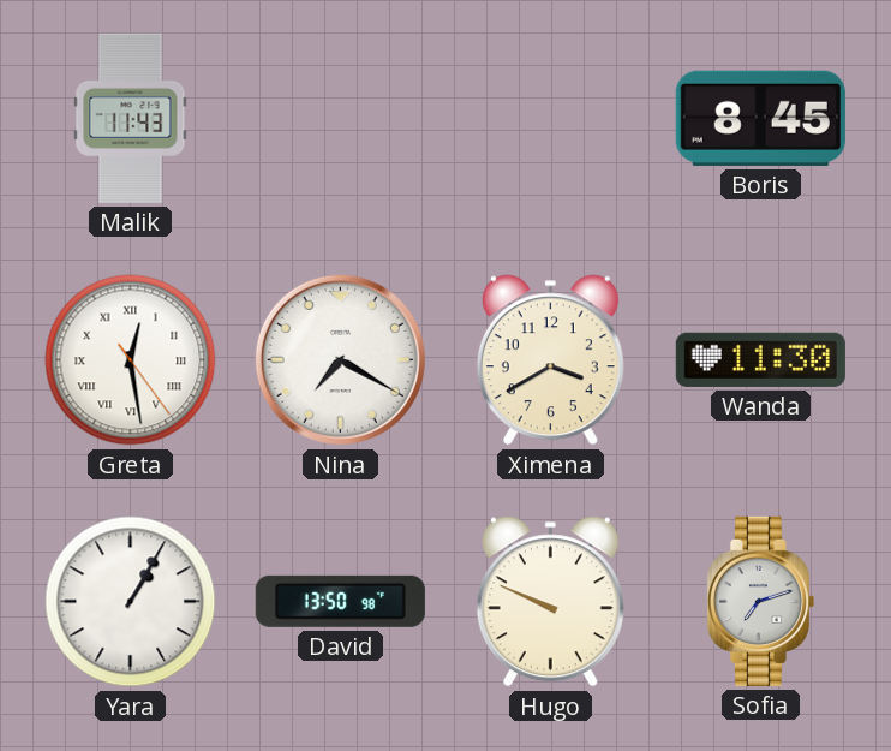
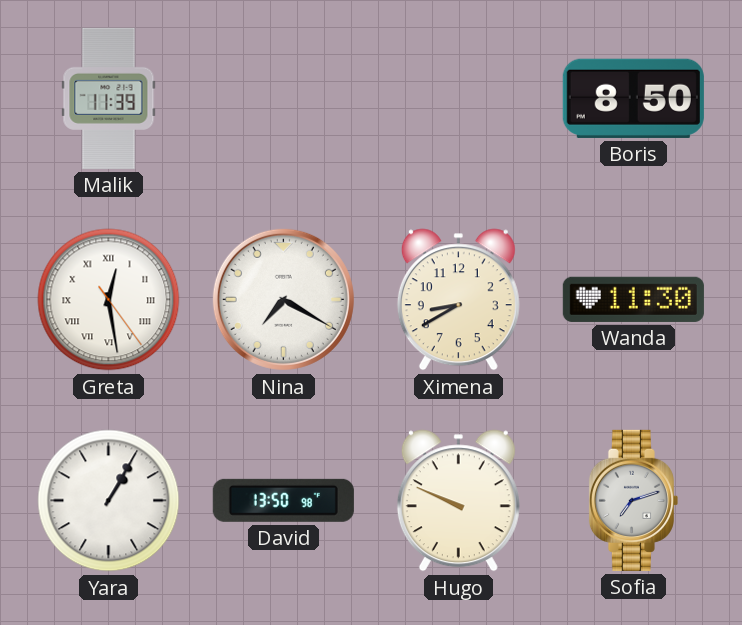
Malik: 11:43 -> 11:39
Boris: 8:45 -> 8:50
Ximena: 3:40 -> 8:40
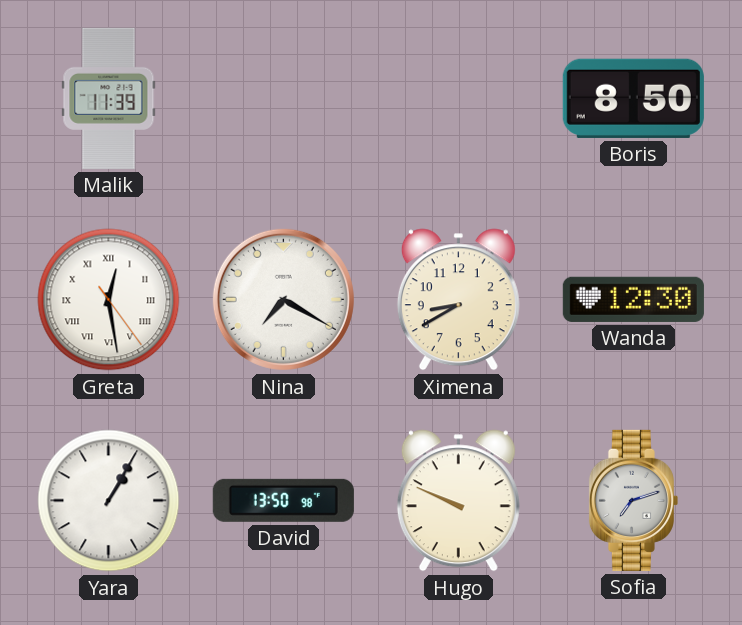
Wanda: 11:30 -> 12:30
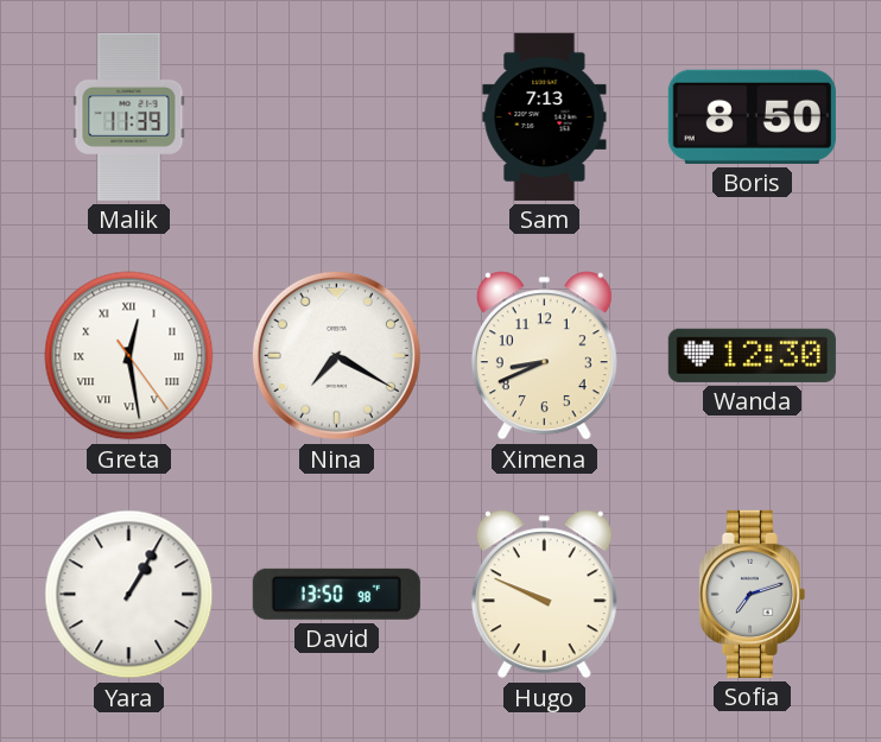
Sam: none -> 7:13
Ximena: 8:40 -> 8:41
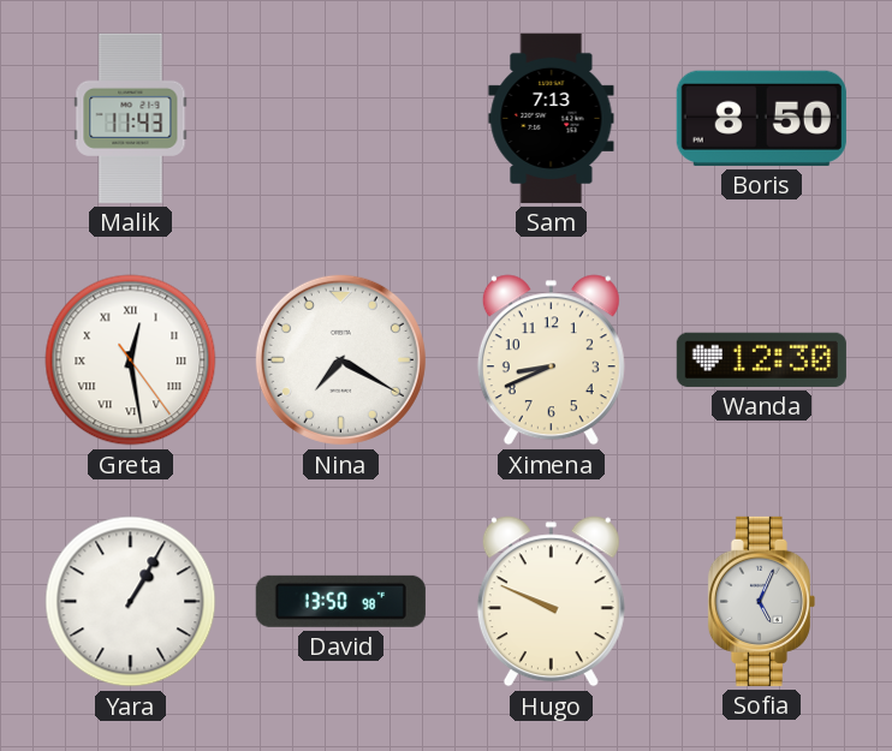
Malik: 11:39 -> 11:43
Sofia: 7:12 -> 5:04
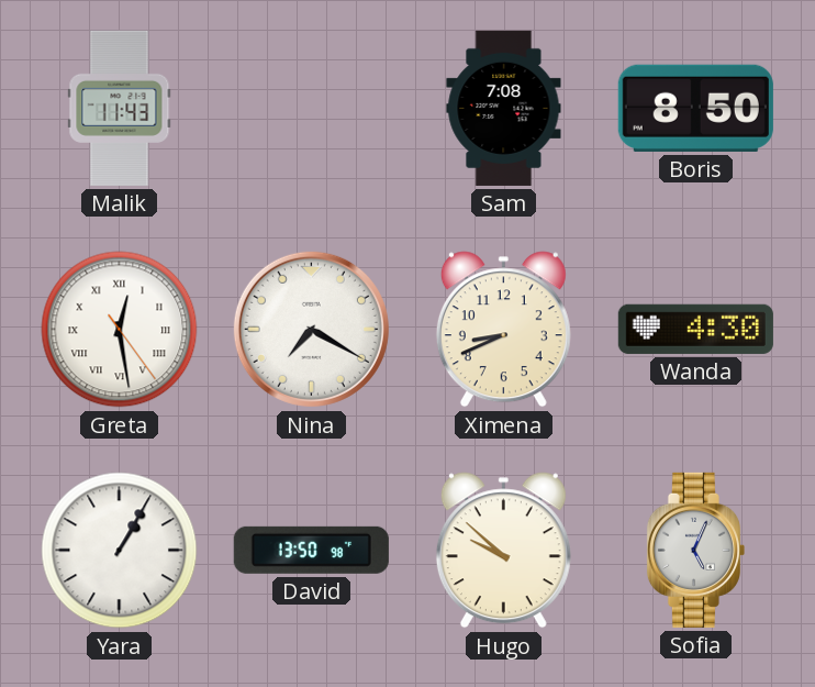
Sam: 7:13 -> 7:08
Wanda: 12:30 -> 4:30
Hugo: 9:49 -> 9:52
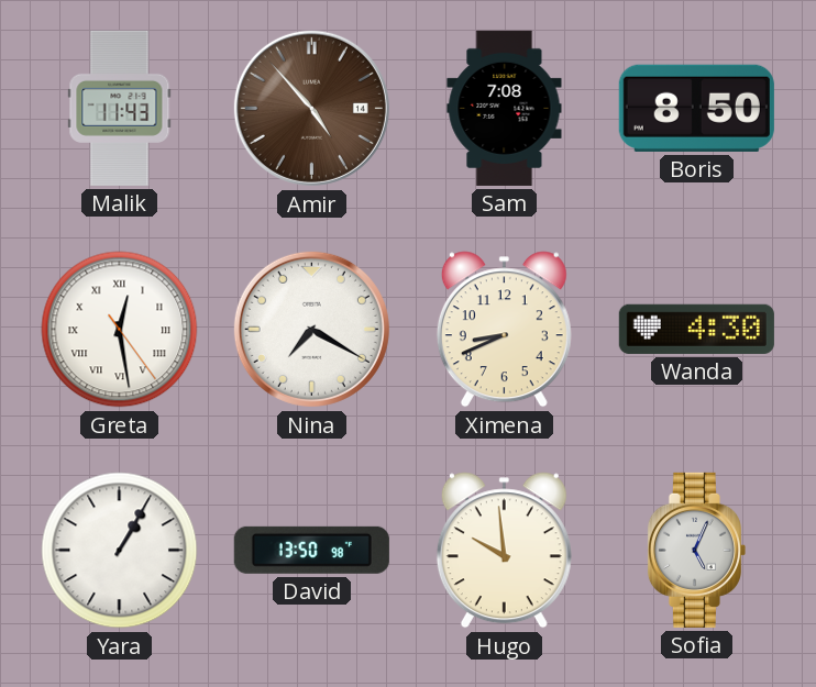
Amir: none -> 4:53
Hugo: 9:52 -> 9:59
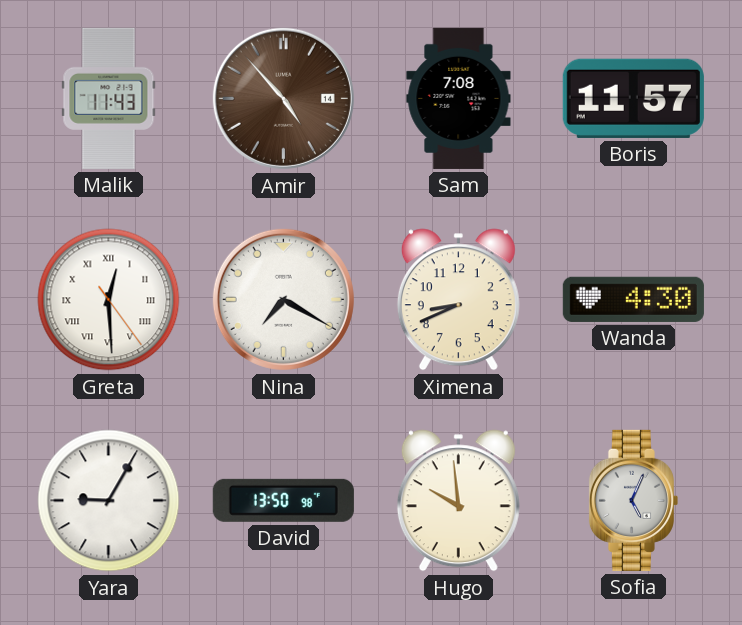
Boris: 8:50 -> 11:57
Greta: 12:28 -> 12:29
Yara: 1:05 -> 9:05
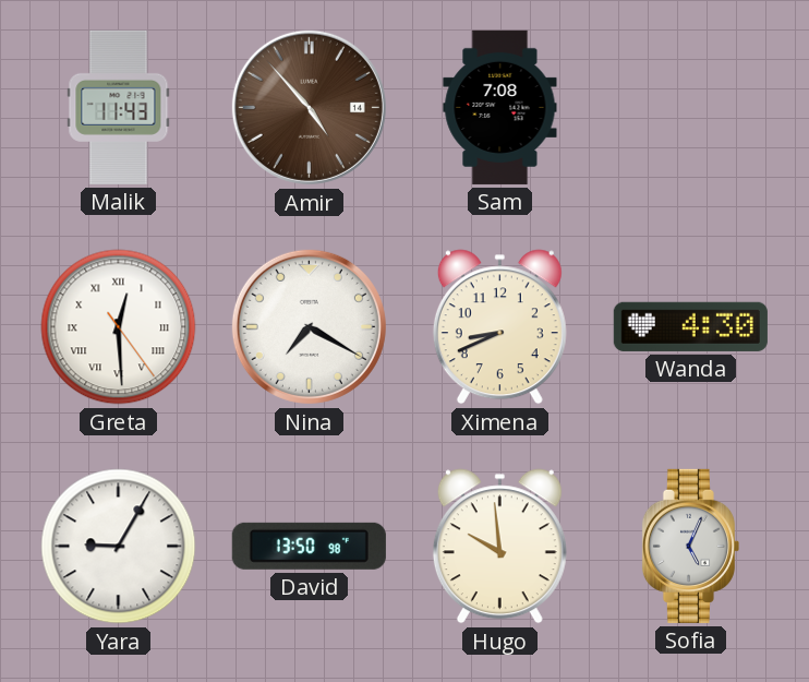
Boris: 11:57 -> none
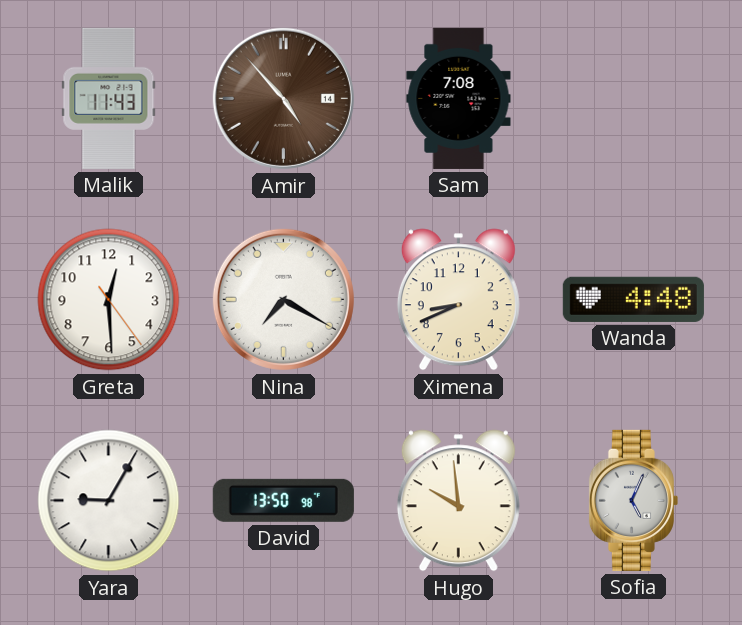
Greta numerals: Roman -> Arabic
Wanda: 4:30 -> 4:48
